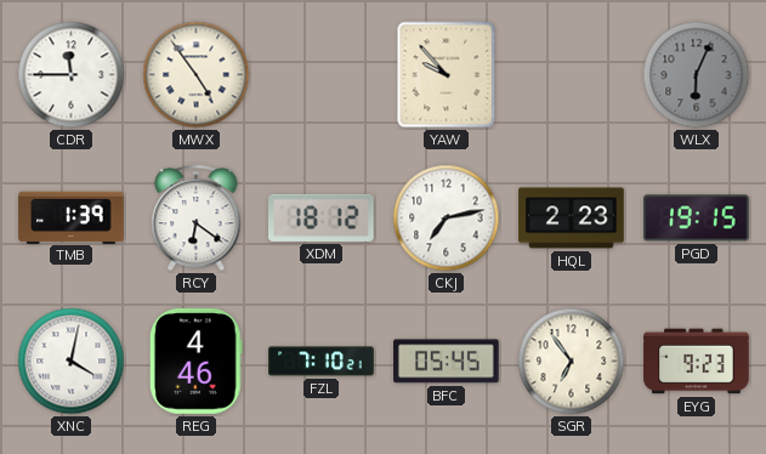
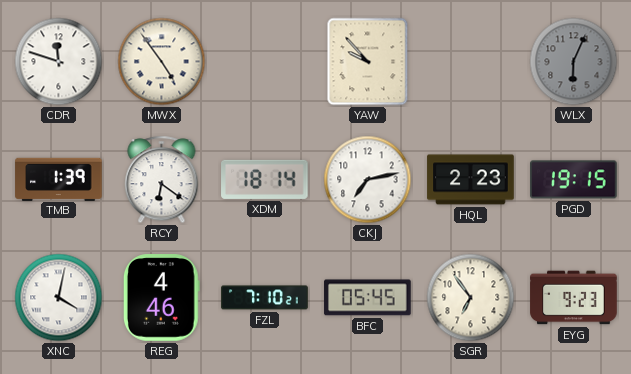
CDR: 11:45 -> 11:48
XDM: 18:12 -> 18:14
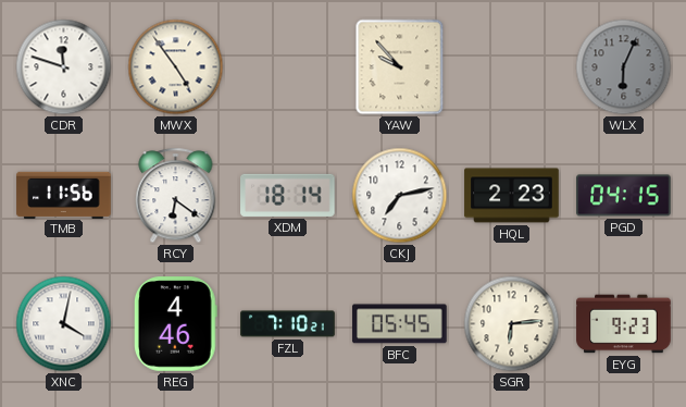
TMB: 1:39 -> 11:56
PGD: 19:15 -> 04:15
SGR: 6:54 -> 6:14
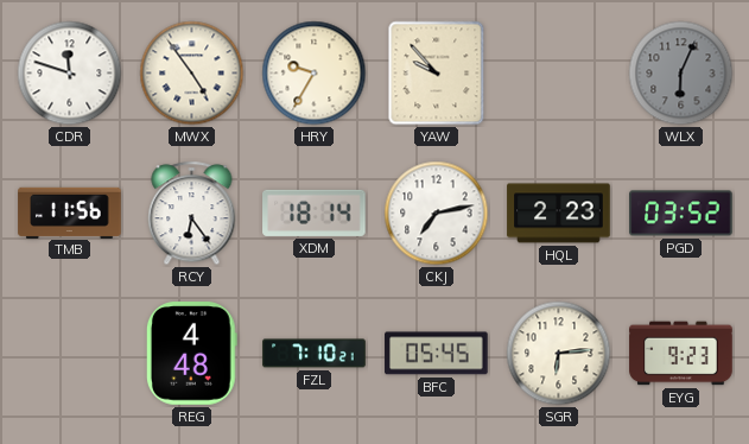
HRY: none -> 9:35
RCY: 6:21 -> 6:24
PGD: 04:15 -> 03:52
XNC: 4:02 -> none
REG: 4:46 -> 4:48
